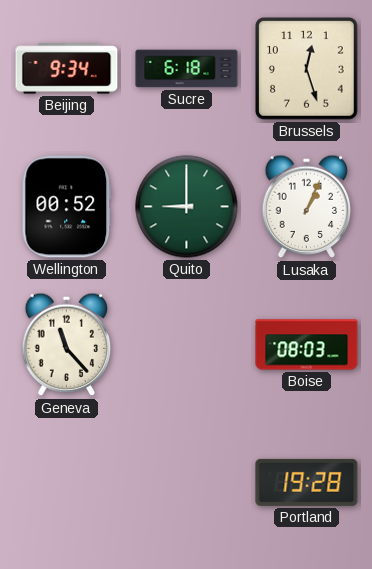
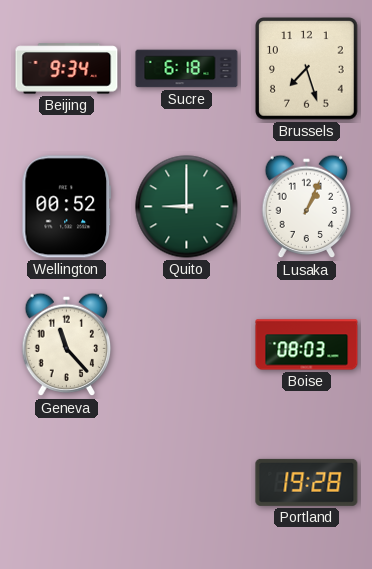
Brussels: 12:27 -> 7:27
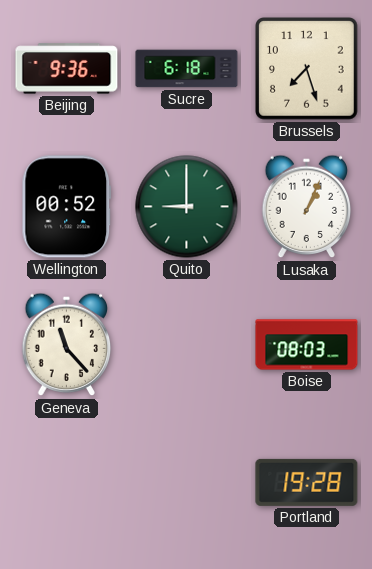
Beijing: 9:34 -> 9:36
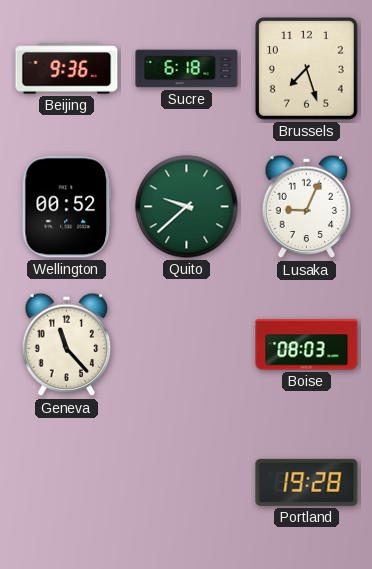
Quito: 9:00 -> 9:38
Lusaka: 1:04 -> 9:04
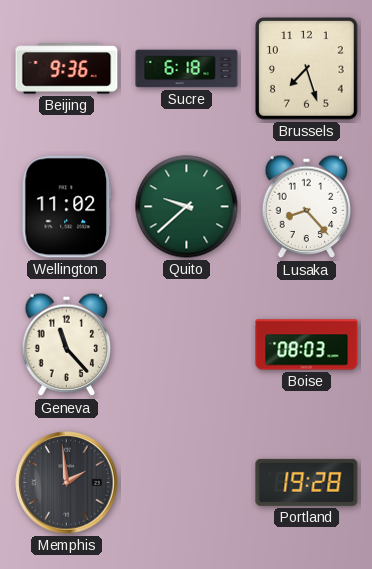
Wellington: 00:52 -> 11:02
Lusaka: 9:04 -> 8:23
Memphis: none -> 1:59
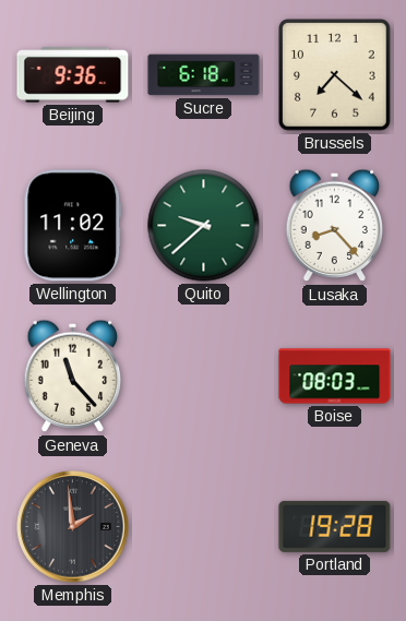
Brussels: 7:27 -> 7:22
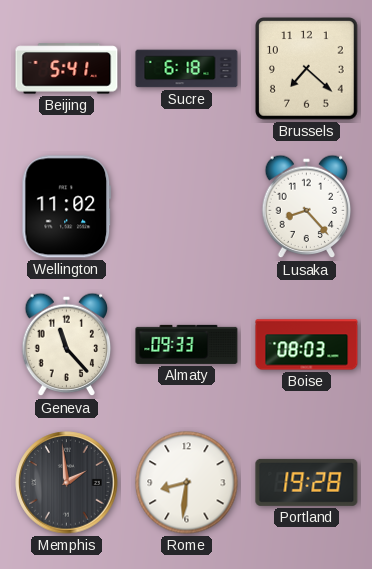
Beijing: 9:36 -> 5:41
Quito: 9:38 -> none
Almaty: none -> 09:33
Rome: none -> 8:31
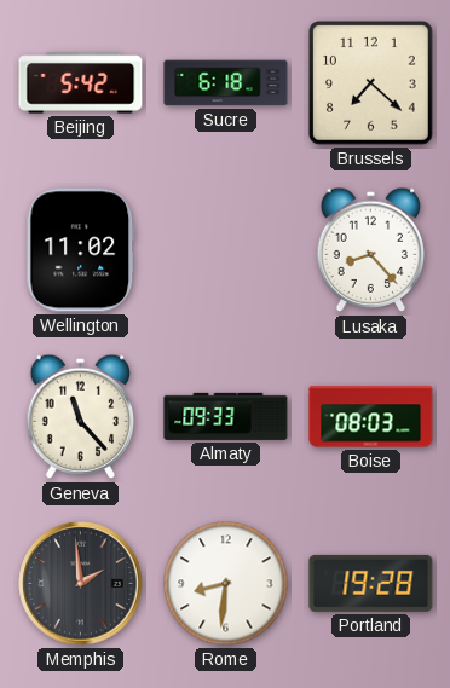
Beijing: 5:41 -> 5:42
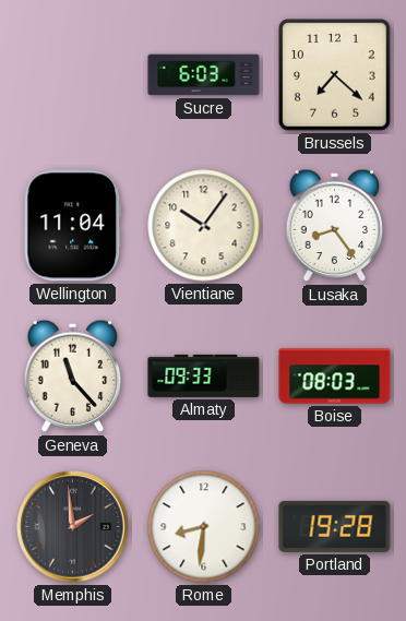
Beijing: 5:42 -> none
Sucre: 6:18 -> 6:03
Wellington: 11:02 -> 11:04
Vientiane: none -> 10:06
Lusaka: 8:23 -> 8:24
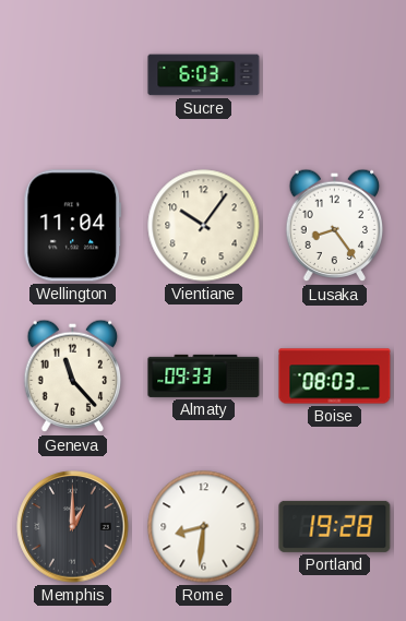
Brussels: 7:22 -> none
Memphis: 1:59 -> 1:00
